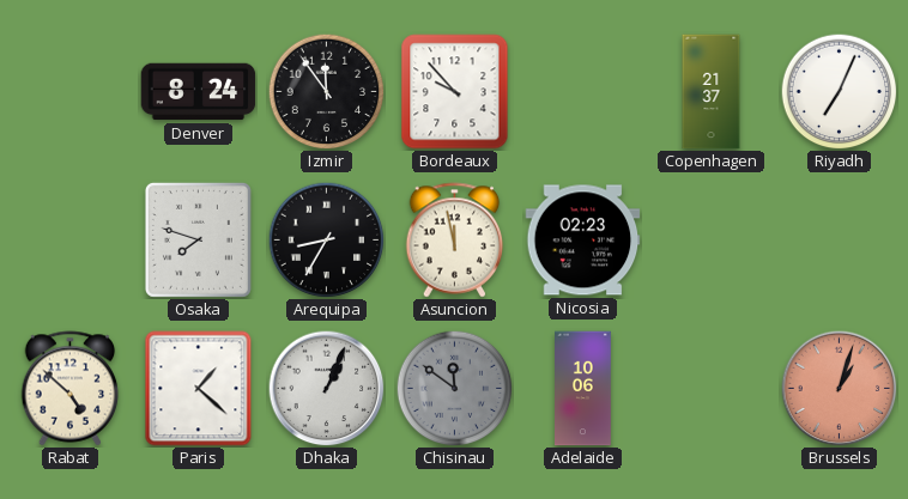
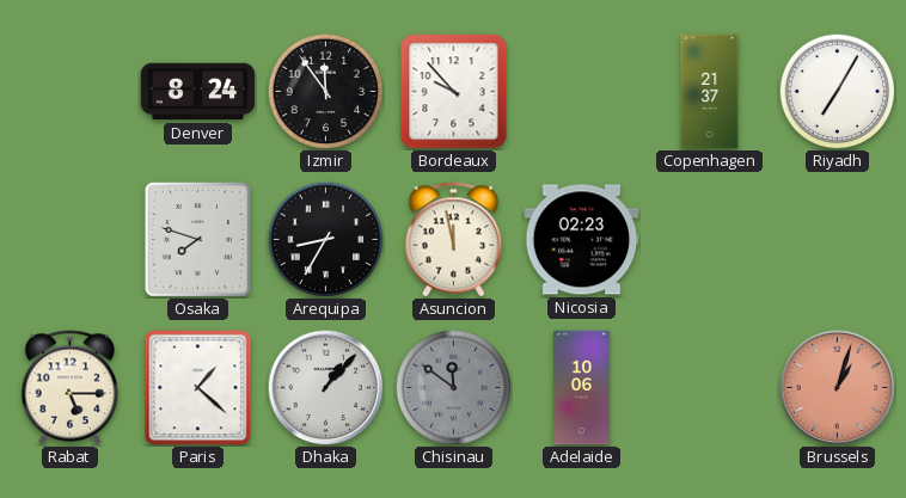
Riyadh: 7:04 -> 7:05
Rabat: 4:52 -> 5:15
Dhaka: 1:04 -> 1:07
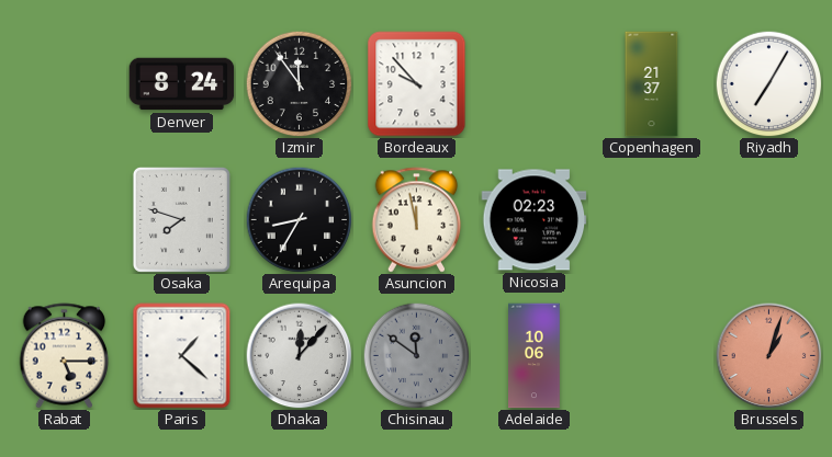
Dhaka: 1:07 -> 12:07
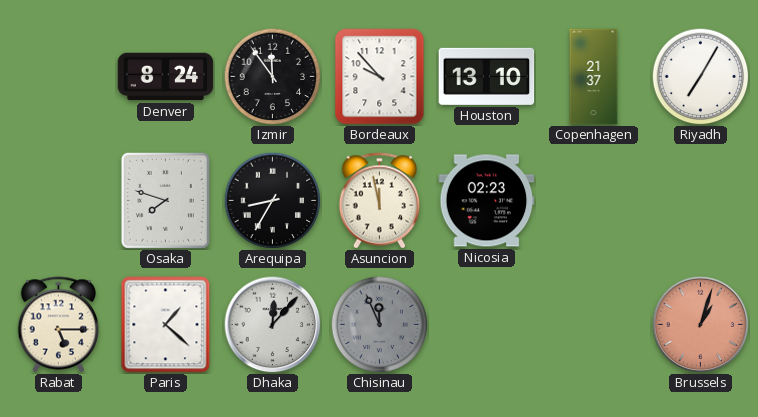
Houston: none -> 13:10
Chisinau: 11:51 -> 11:56
Adelaide: 10:06 -> none
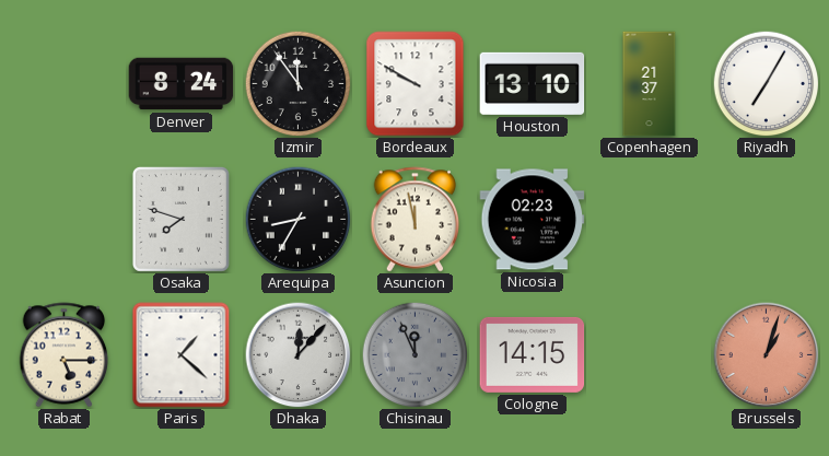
Bordeaux: 9:53 -> 9:50
Cologne: none -> 14:15
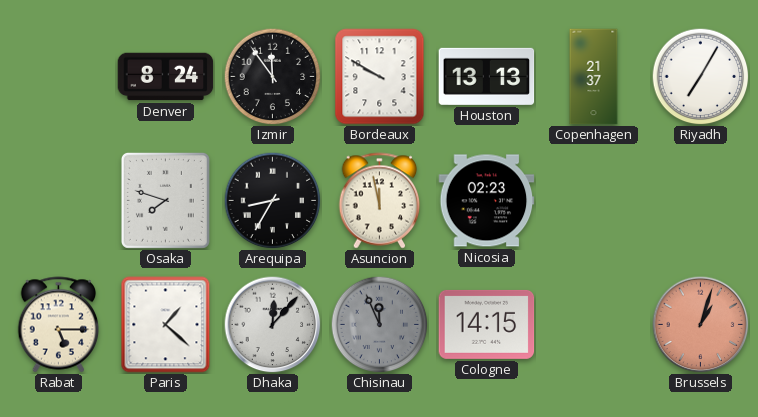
Houston: 13:10 -> 13:13
